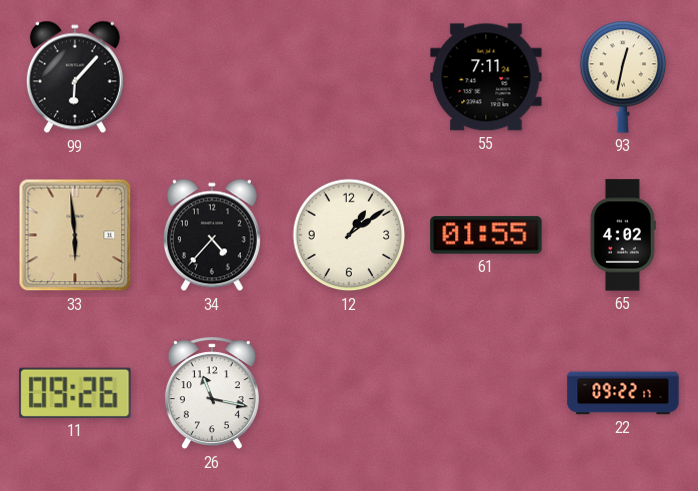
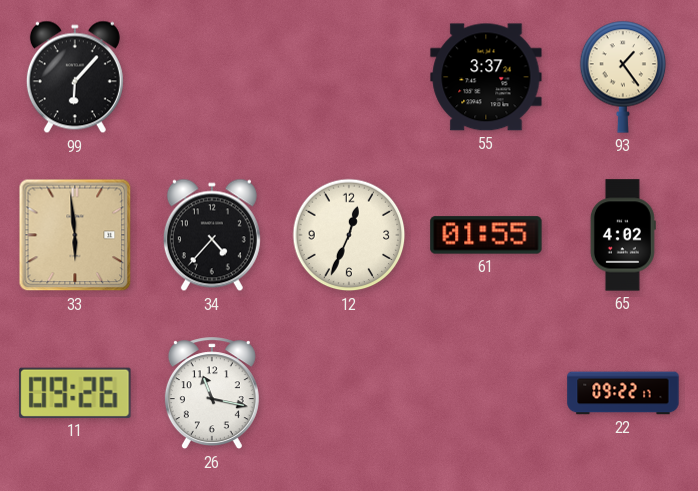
55: 7:11 -> 3:37
93: 12:32 -> 1:24
12: 1:09 -> 12:34
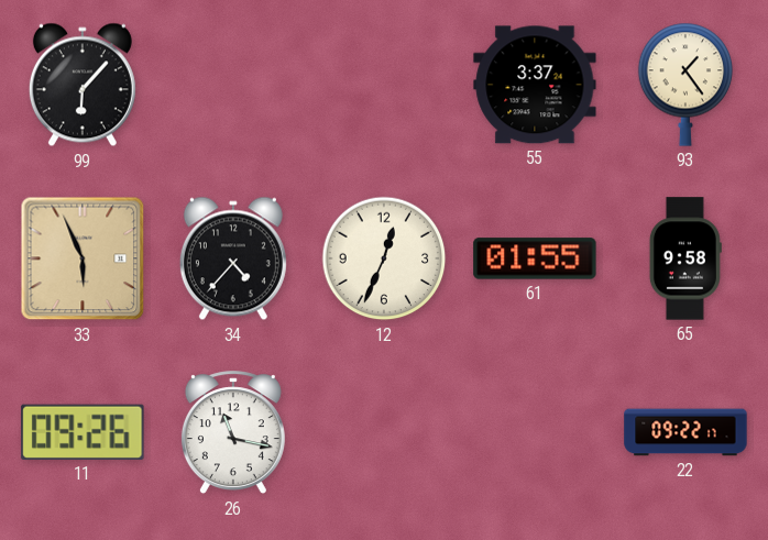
33: 5:59 -> 5:56
65: 4:02 -> 9:58
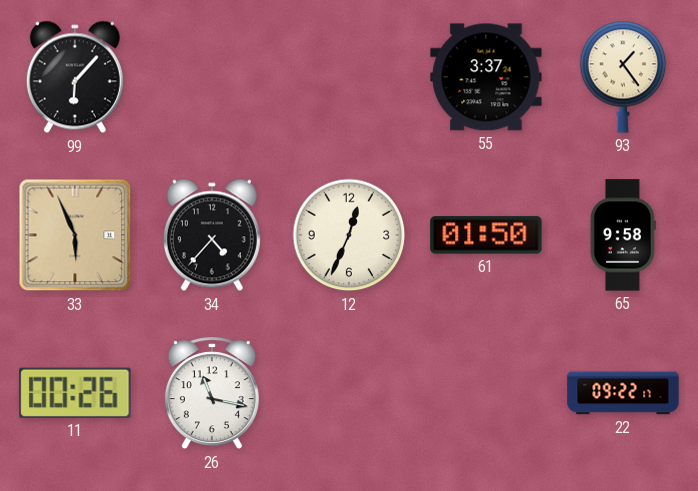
61: 01:55 -> 01:50
11: 09:26 -> 00:26
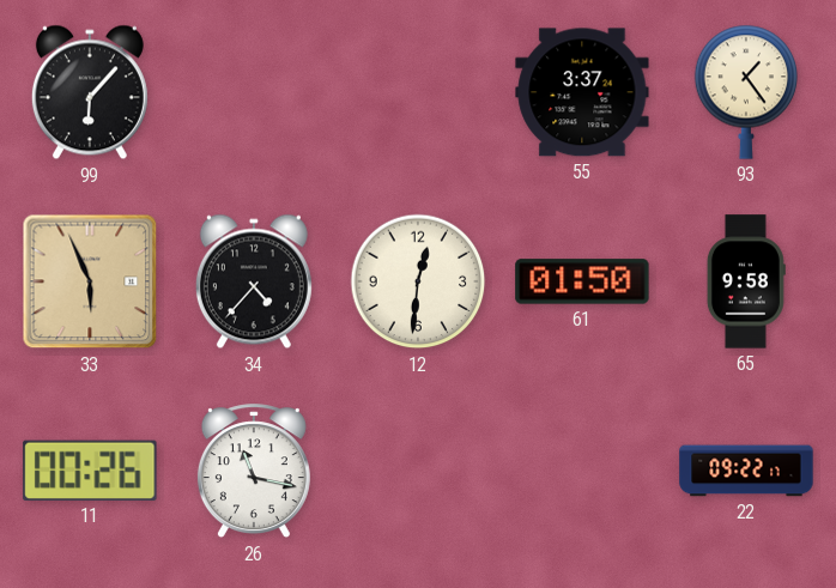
12: 12:34 -> 12:31
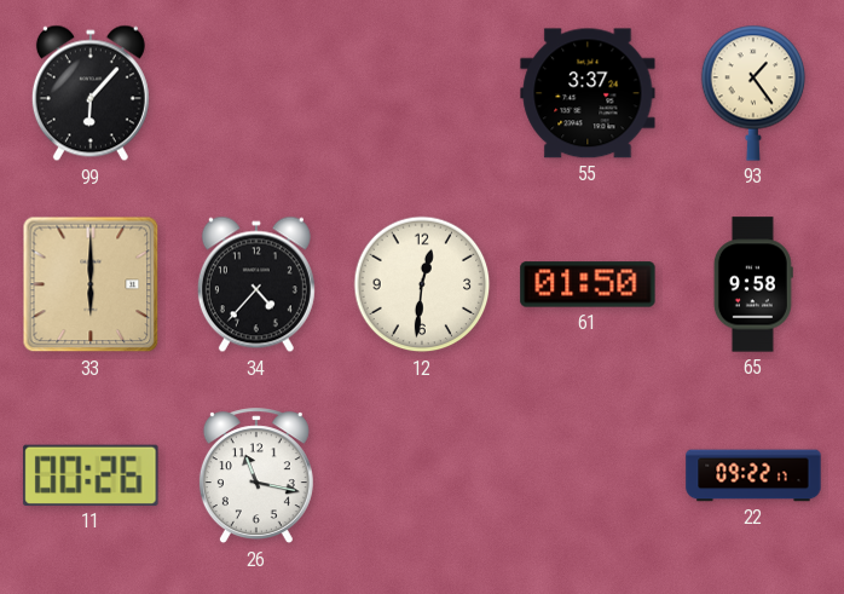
33: 5:56 -> 6:00
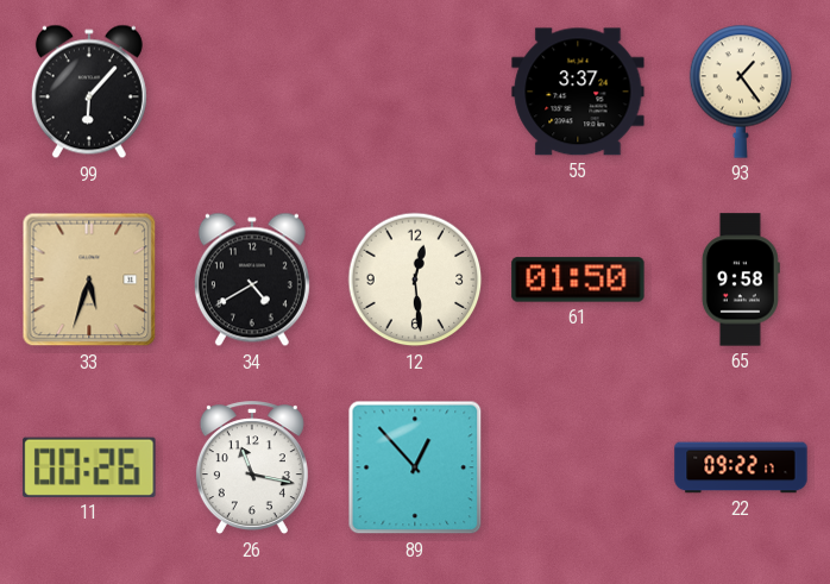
33: 6:00 -> 5:33
34: 4:37 -> 4:40
12: 12:31 -> 12:29
89: none -> 12:53
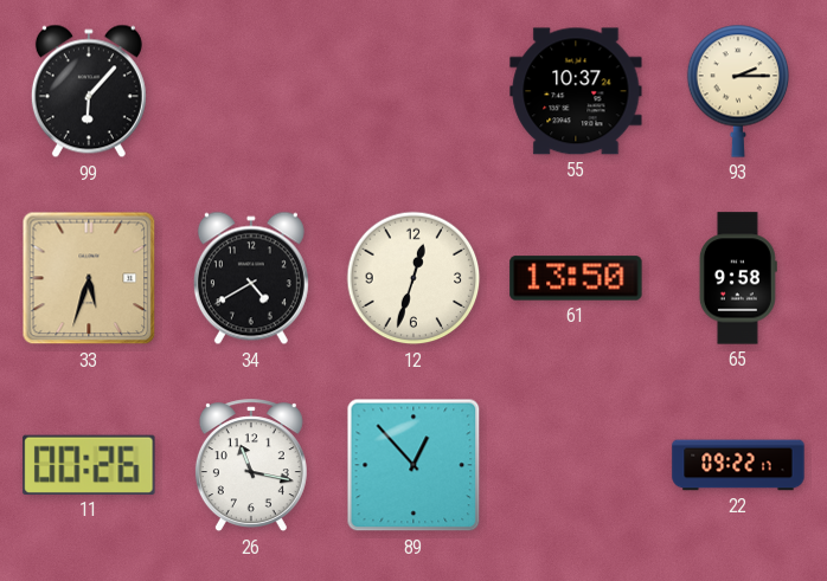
55: 3:37 -> 10:37
93: 1:24 -> 2:15
12: 12:29 -> 12:33
61: 01:50 -> 13:50
